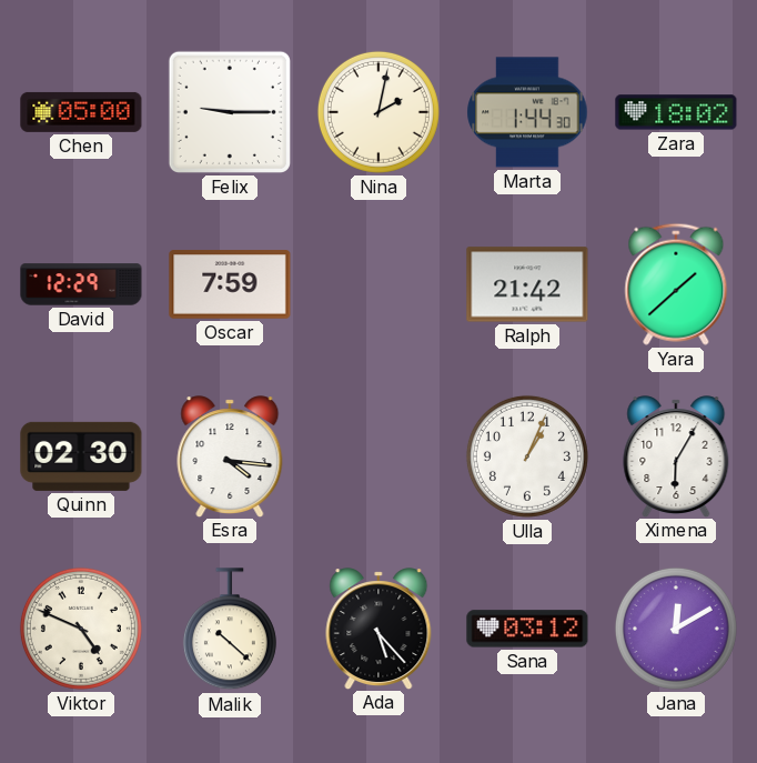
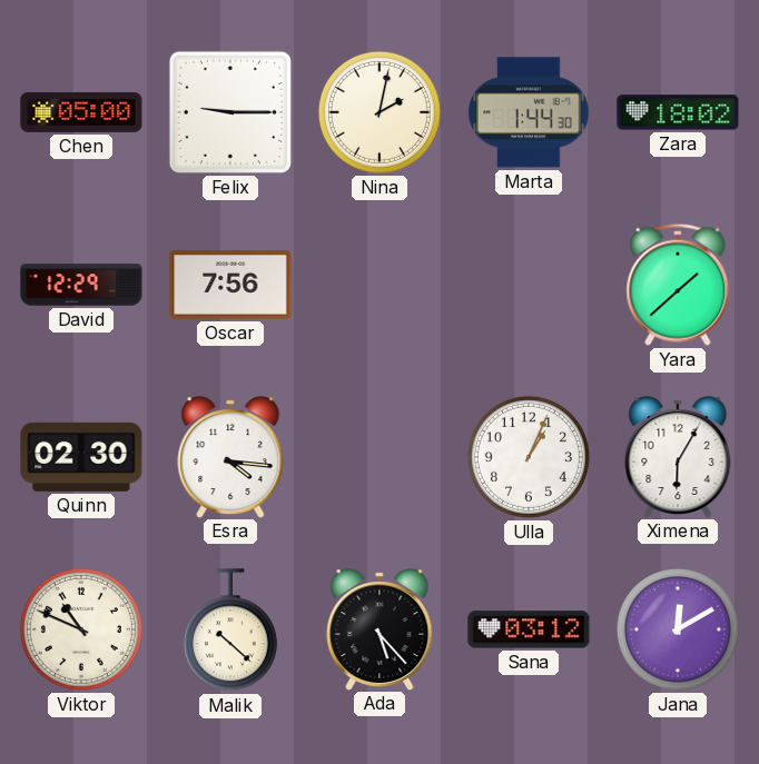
Oscar: 7:59 -> 7:56
Ralph: 21:42 -> none
Viktor: 4:49 -> 10:49
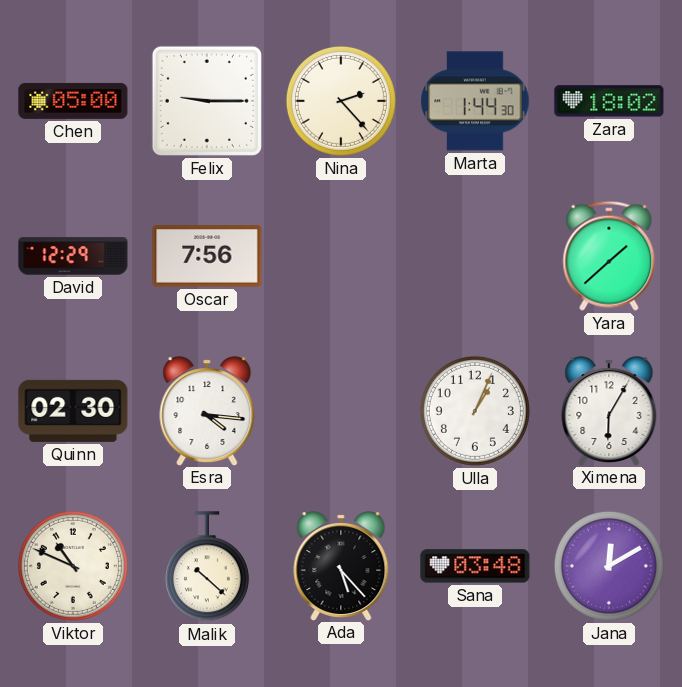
Nina: 2:02 -> 2:23
Sana: 03:12 -> 03:48
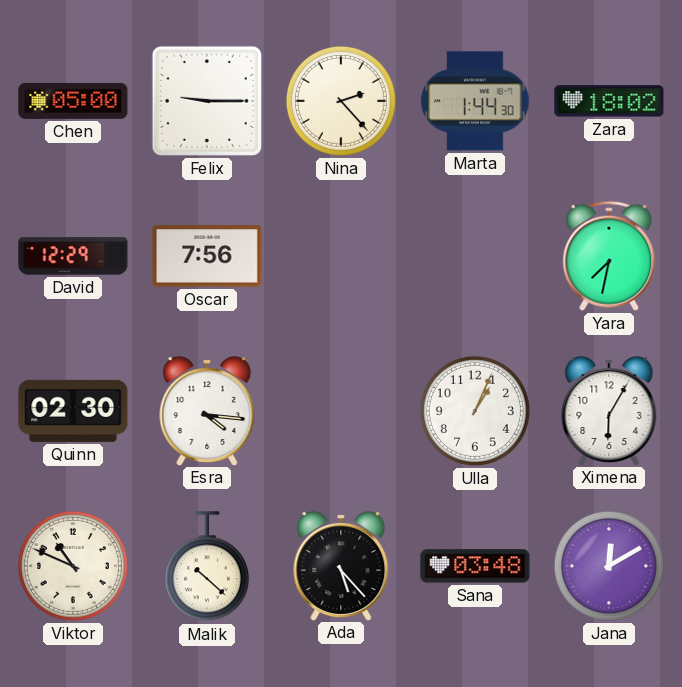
Yara: 1:38 -> 7:32
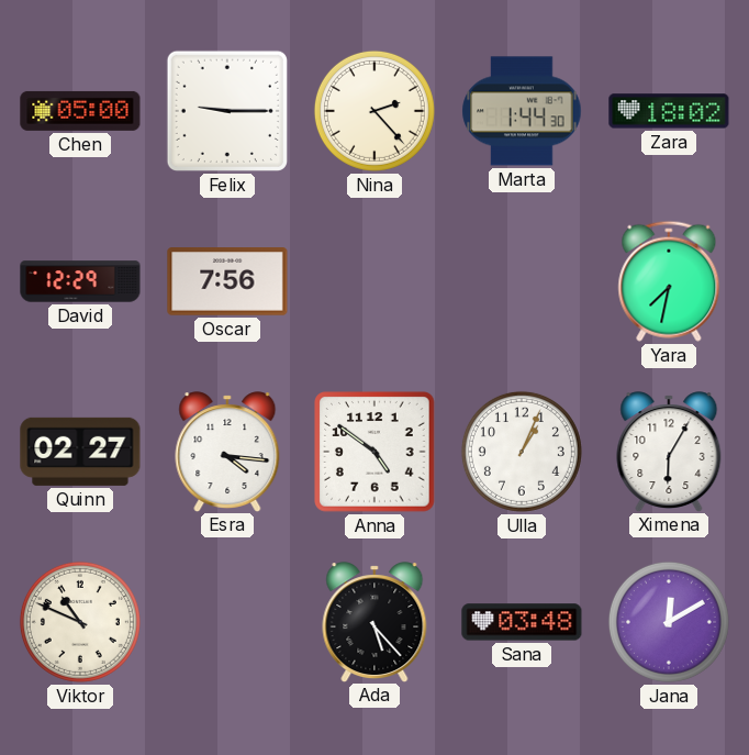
Quinn: 02:30 -> 02:27
Anna: none -> 4:51
Malik: 10:22 -> none
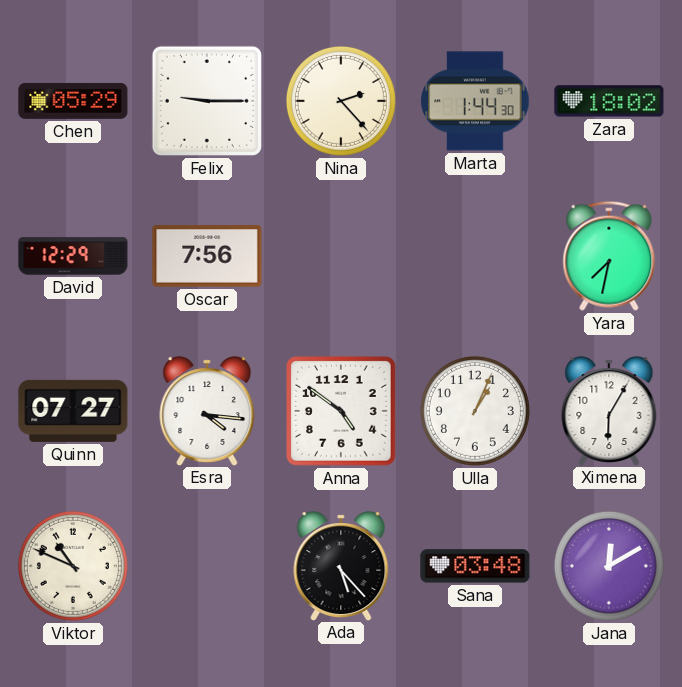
Chen: 05:00 -> 05:29
Quinn: 02:27 -> 07:27
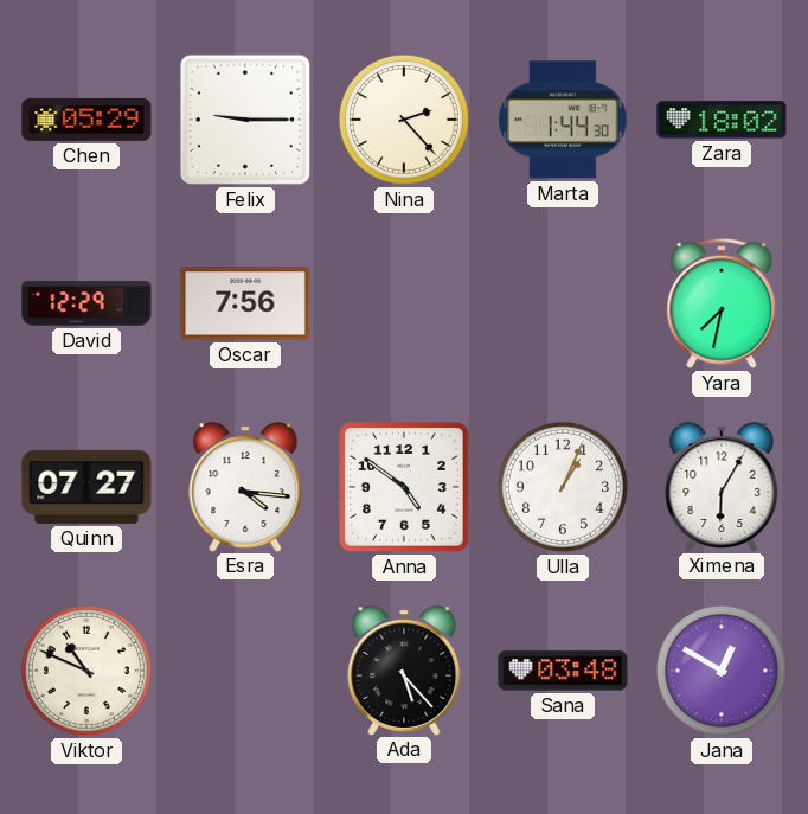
Jana: 12:10 -> 12:50
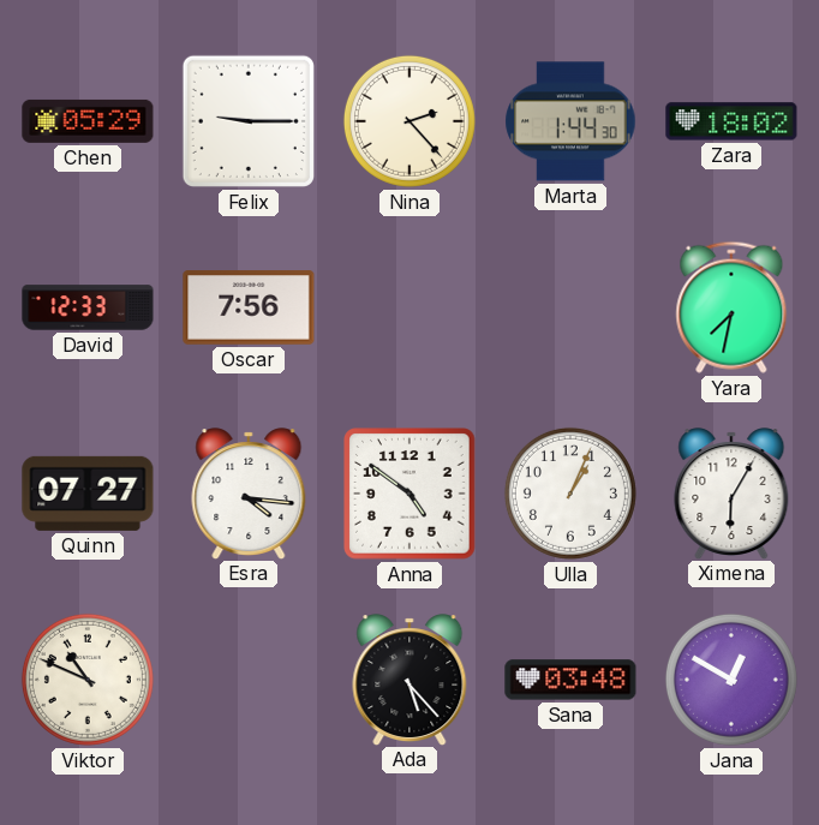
David: 12:29 -> 12:33
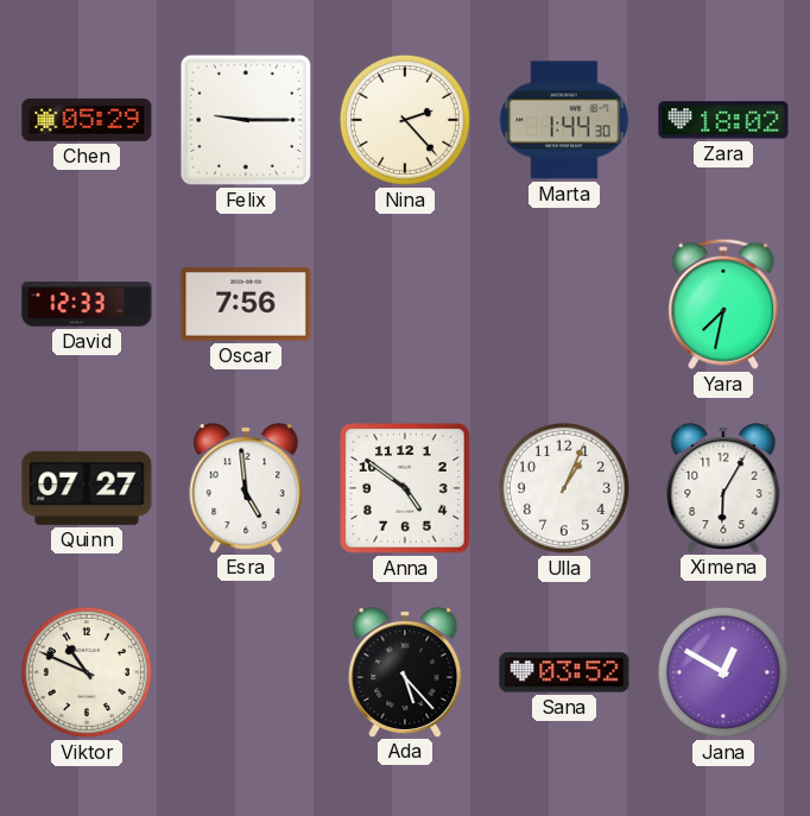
Esra: 4:16 -> 4:59
Sana: 03:48 -> 03:52
